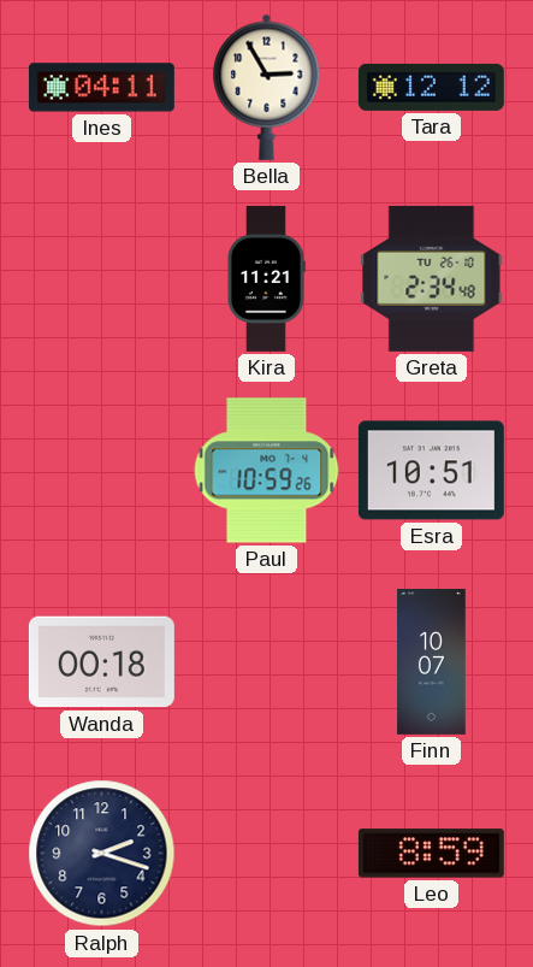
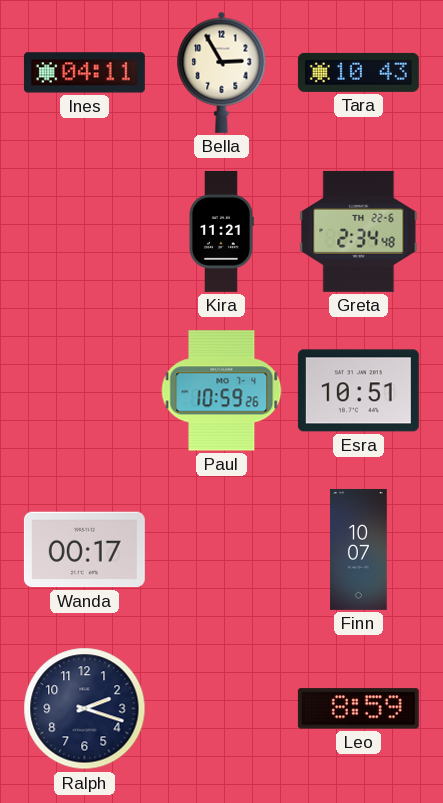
Tara: 12:12 -> 10:43
Greta date: TU 26-10 -> TH 22-6
Wanda: 00:18 -> 00:17
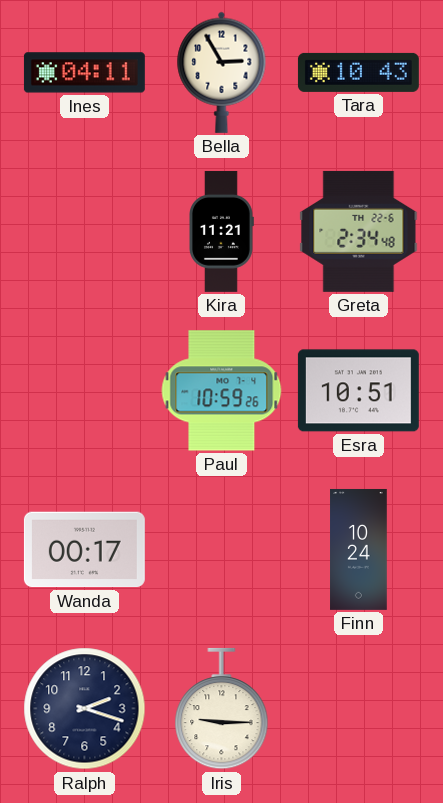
Finn: 10:07 -> 10:24
Iris: none -> 9:15
Leo: 8:59 -> none
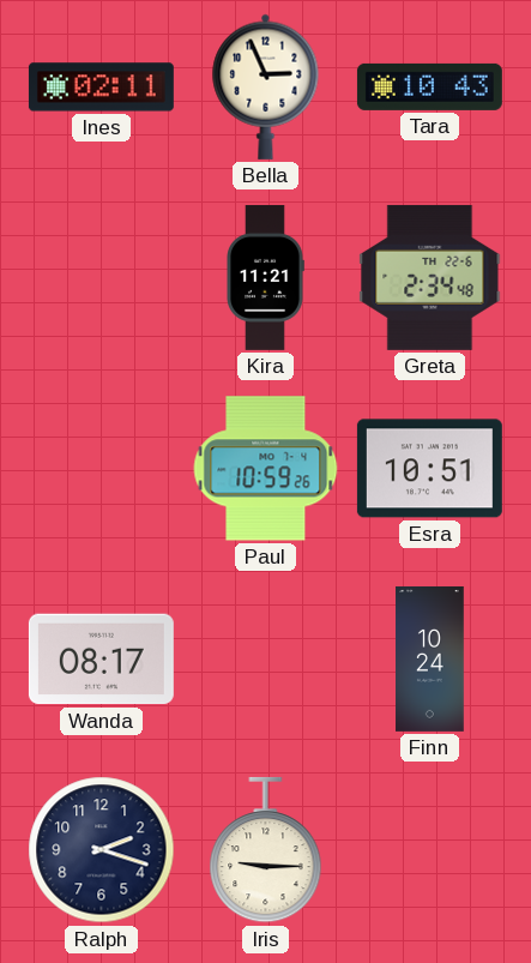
Ines: 04:11 -> 02:11
Bella: 2:55 -> 2:56
Wanda: 00:17 -> 08:17
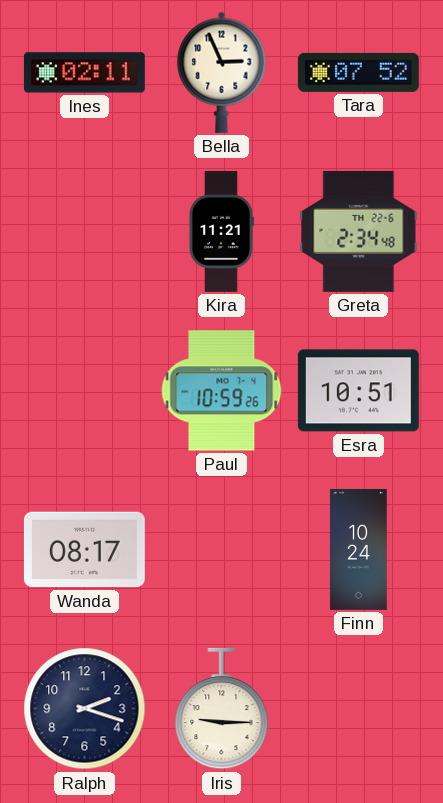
Tara: 10:43 -> 07:52
